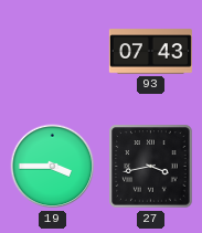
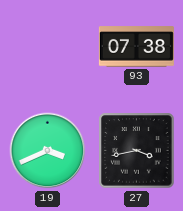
93: 07:43 -> 07:38
19: 3:45 -> 3:41
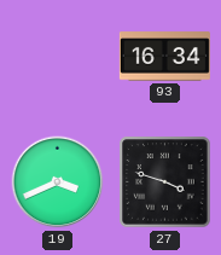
93: 07:38 -> 16:34
27: 3:43 -> 3:48
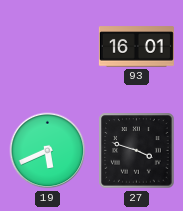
93: 16:34 -> 16:01
19: 3:41 -> 5:41
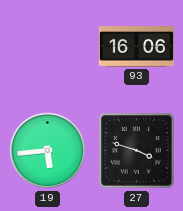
93: 16:01 -> 16:06
19: 5:41 -> 5:44
